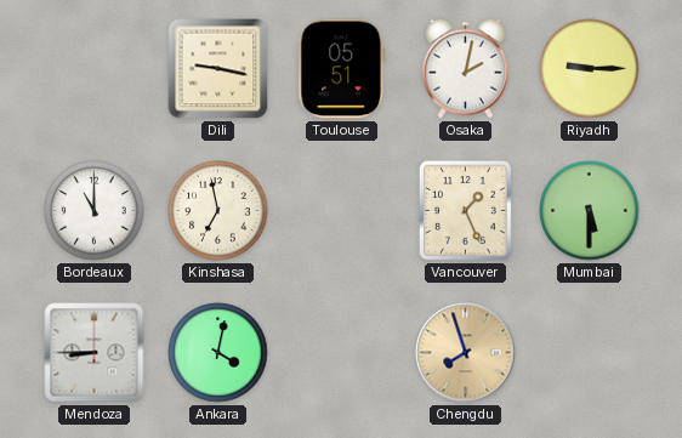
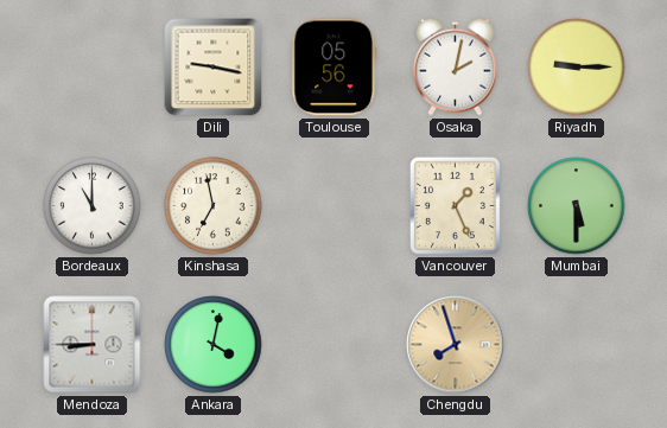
Toulouse: 05:51 -> 05:56
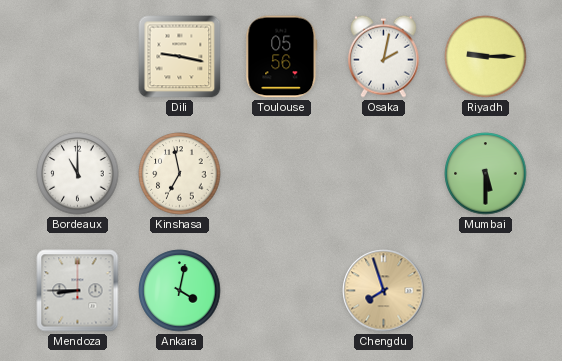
Vancouver: 1:26 -> none
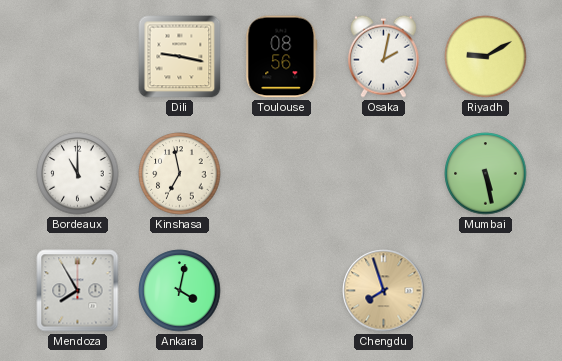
Toulouse: 05:56 -> 08:56
Riyadh: 9:15 -> 9:10
Mumbai: 5:30 -> 5:28
Mendoza: 8:45 -> 7:55
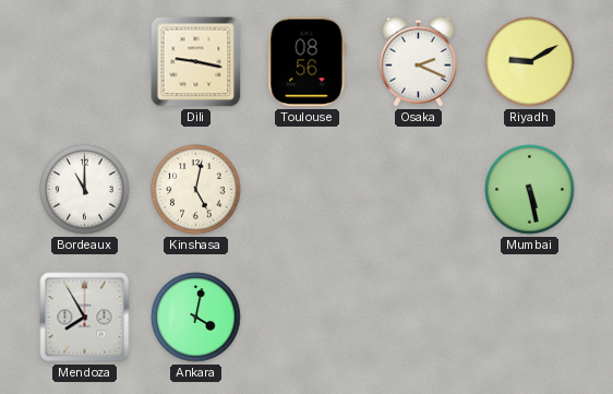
Osaka: 2:02 -> 2:19
Kinshasa: 6:58 -> 5:02
Chengdu: 7:57 -> none
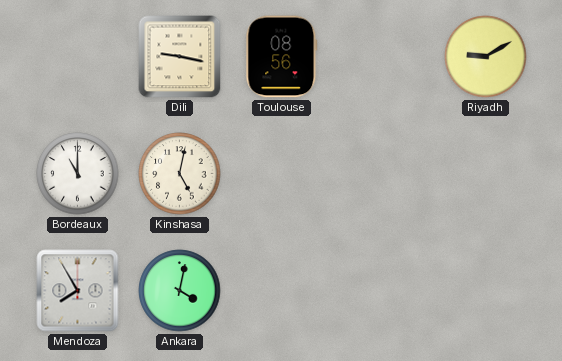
Osaka: 2:19 -> none
Mumbai: 5:28 -> none
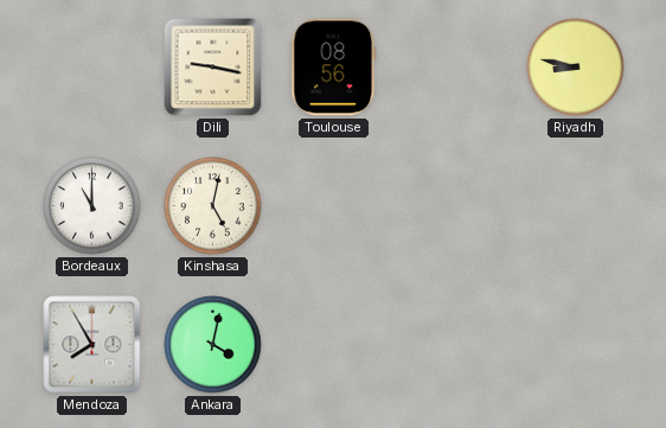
Riyadh: 9:10 -> 8:47
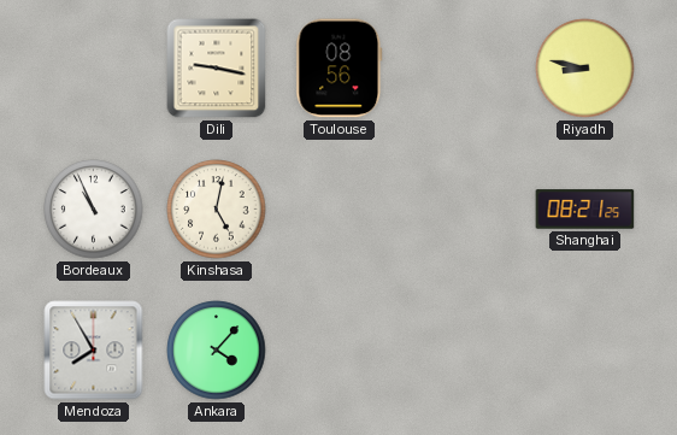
Bordeaux: 11:00 -> 10:56
Shanghai: none -> 08:21
Ankara: 4:02 -> 4:07
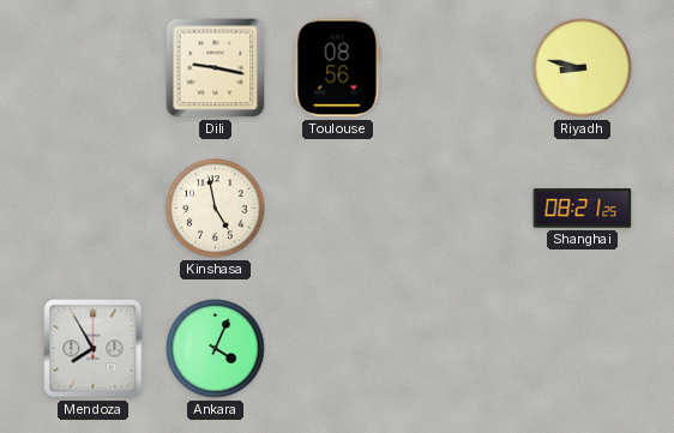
Bordeaux: 10:56 -> none
Kinshasa: 5:02 -> 4:58
Ankara: 4:07 -> 4:04
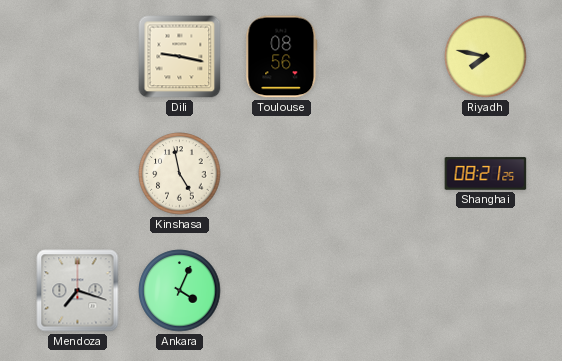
Riyadh: 8:47 -> 7:47
Mendoza: 7:55 -> 7:18
